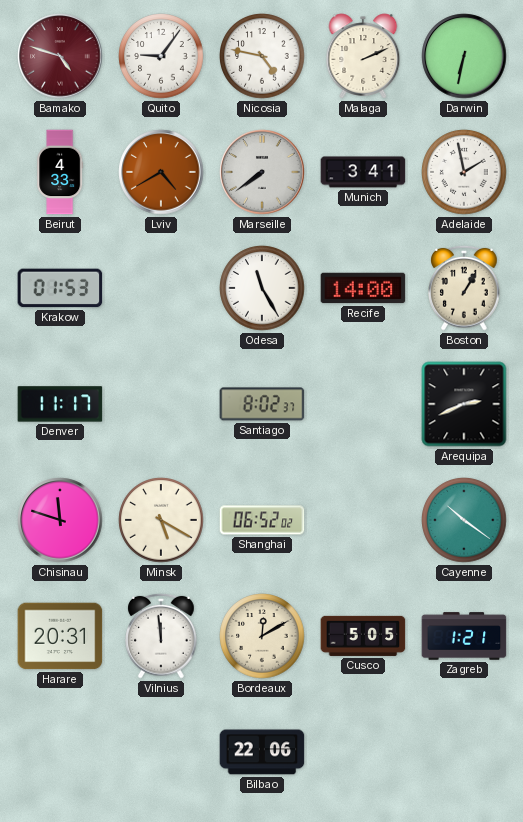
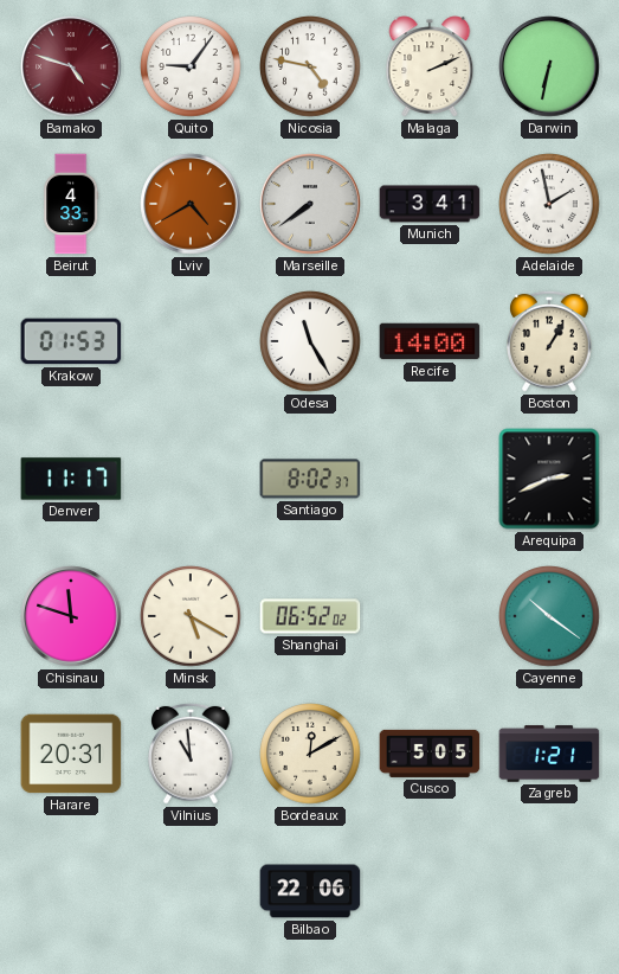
Vilnius: 11:59 -> 10:59
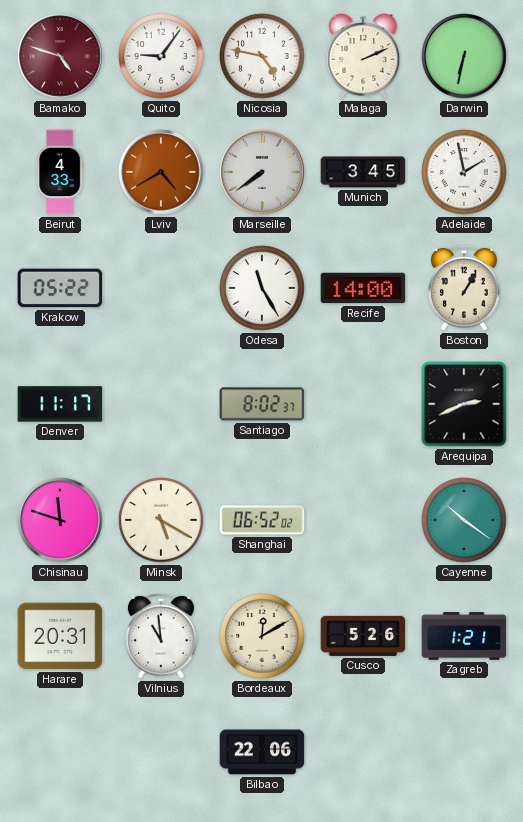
Munich: 3:41 -> 3:45
Krakow: 01:53 -> 05:22
Cusco: 5:05 -> 5:26
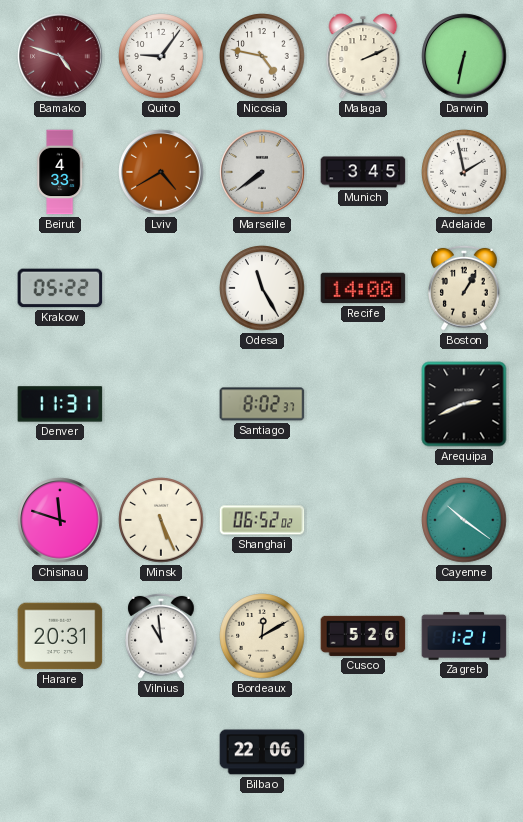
Denver: 11:17 -> 11:31
Minsk: 5:20 -> 5:26
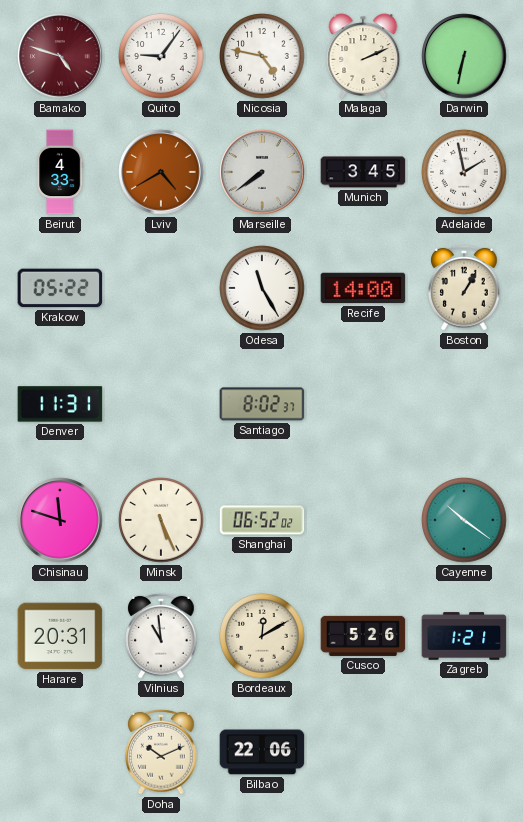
Arequipa: 2:41 -> none
Doha: none -> 10:11
